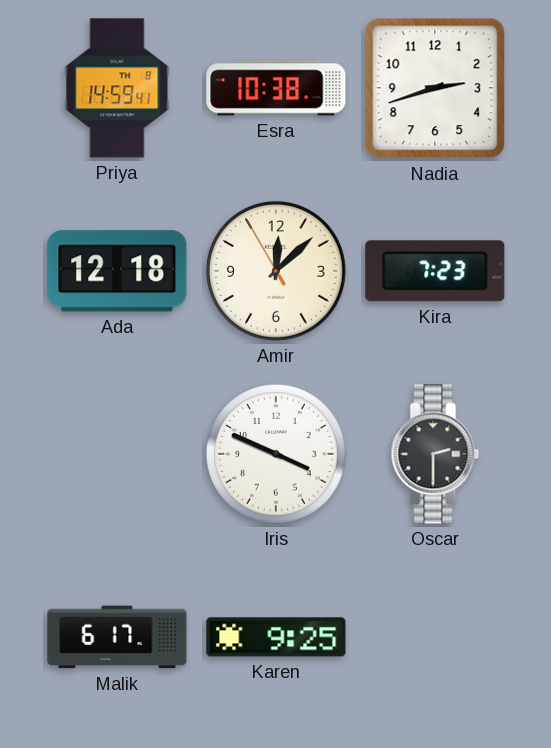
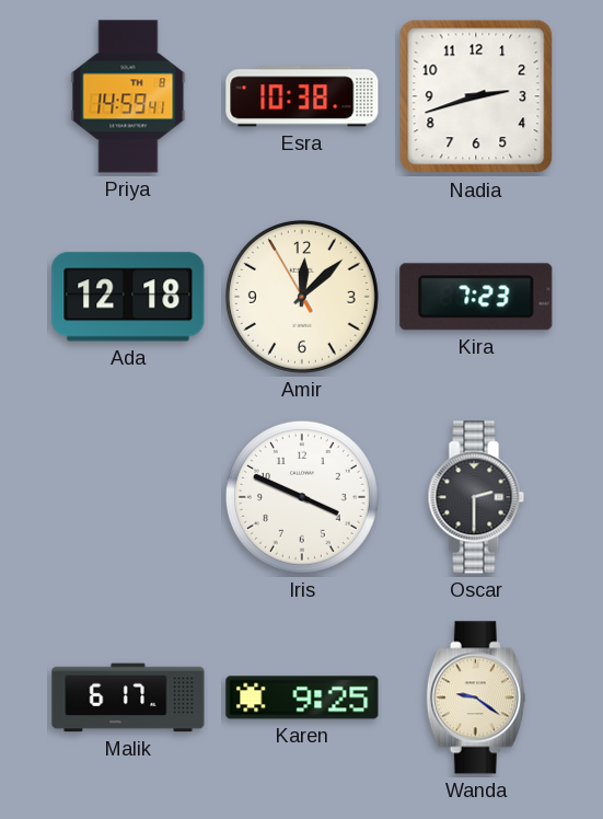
Wanda: none -> 9:21
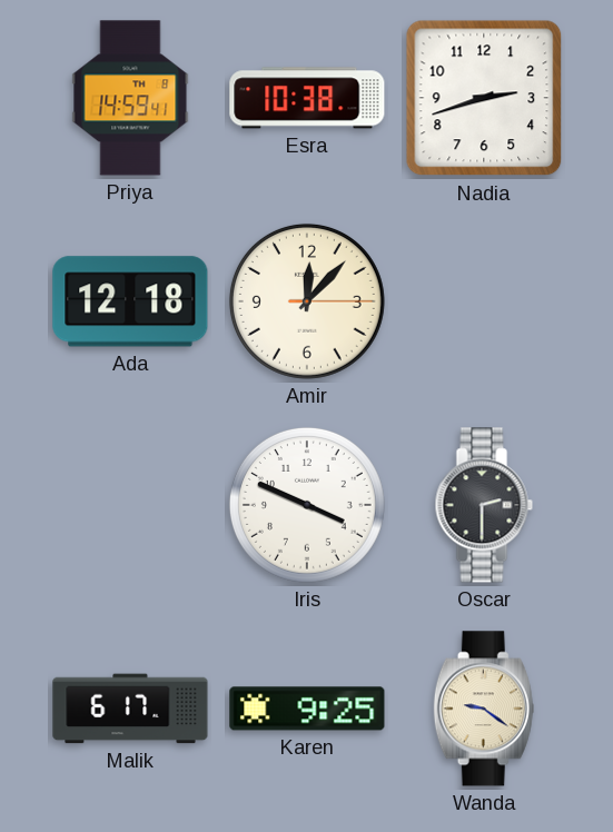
Amir: 12:07:55 -> 12:07:15
Kira: 7:23 -> none
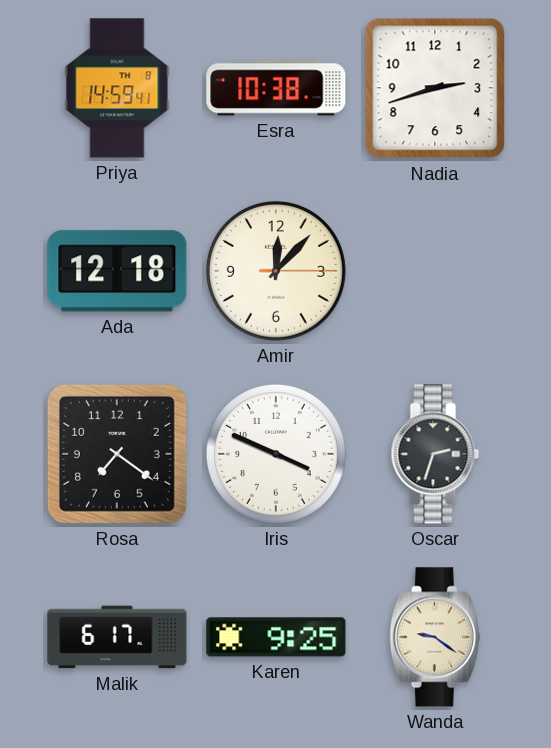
Rosa: none -> 7:21
Oscar: 2:30 -> 2:33
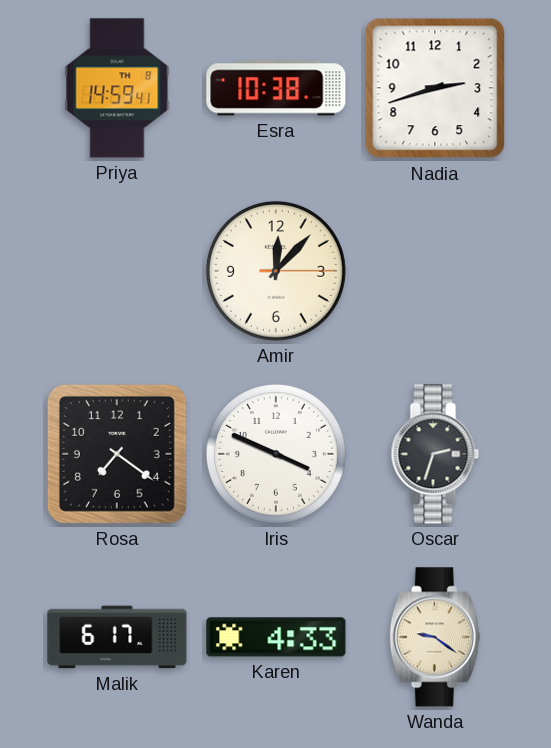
Ada: 12:18 -> none
Karen: 9:25 -> 4:33
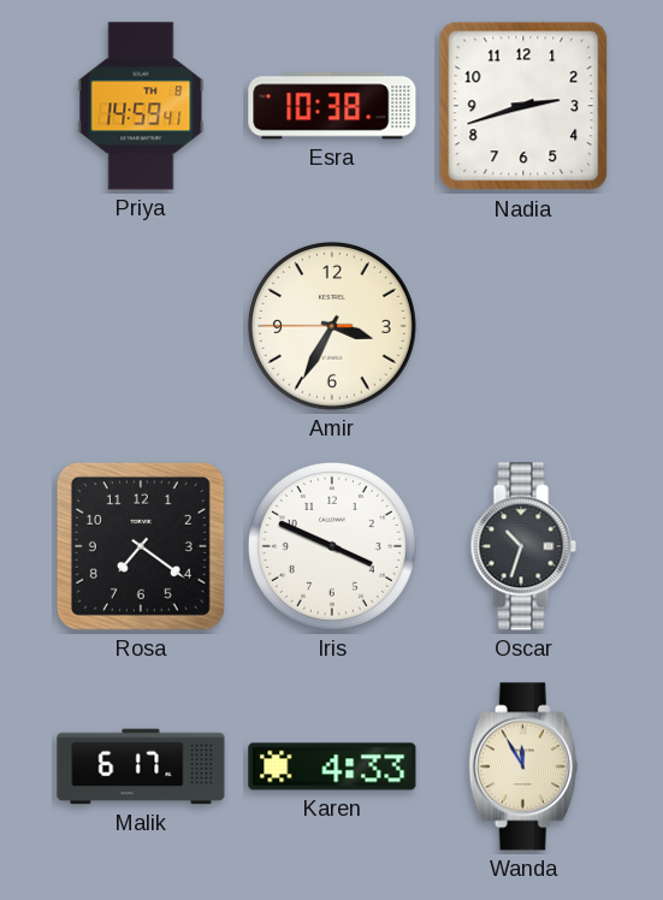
Amir: 12:07 -> 3:34
Oscar: 2:33 -> 10:33
Wanda: 9:21 -> 11:55
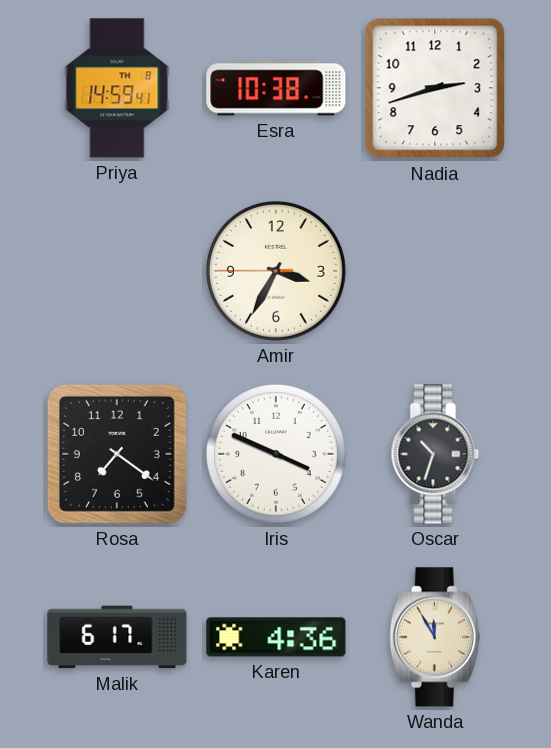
Karen: 4:33 -> 4:36
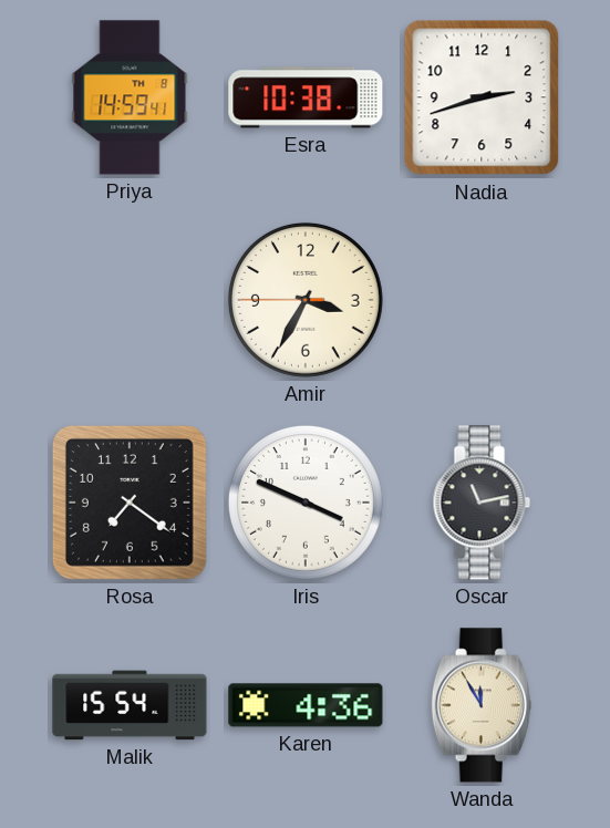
Oscar: 10:33 -> 11:13
Malik: 6:17 -> 15:54
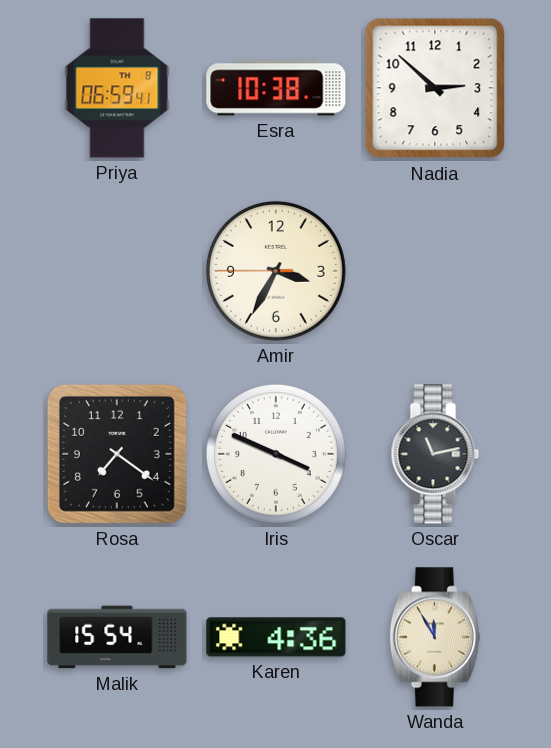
Priya: 14:59 -> 06:59
Nadia: 2:42 -> 2:52
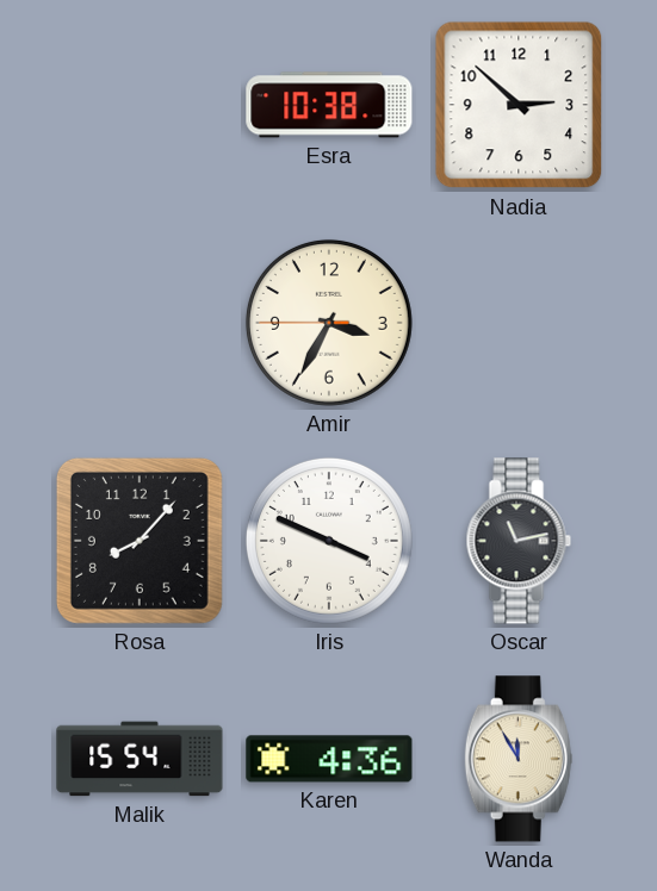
Priya: 06:59 -> none
Rosa: 7:21 -> 8:07
